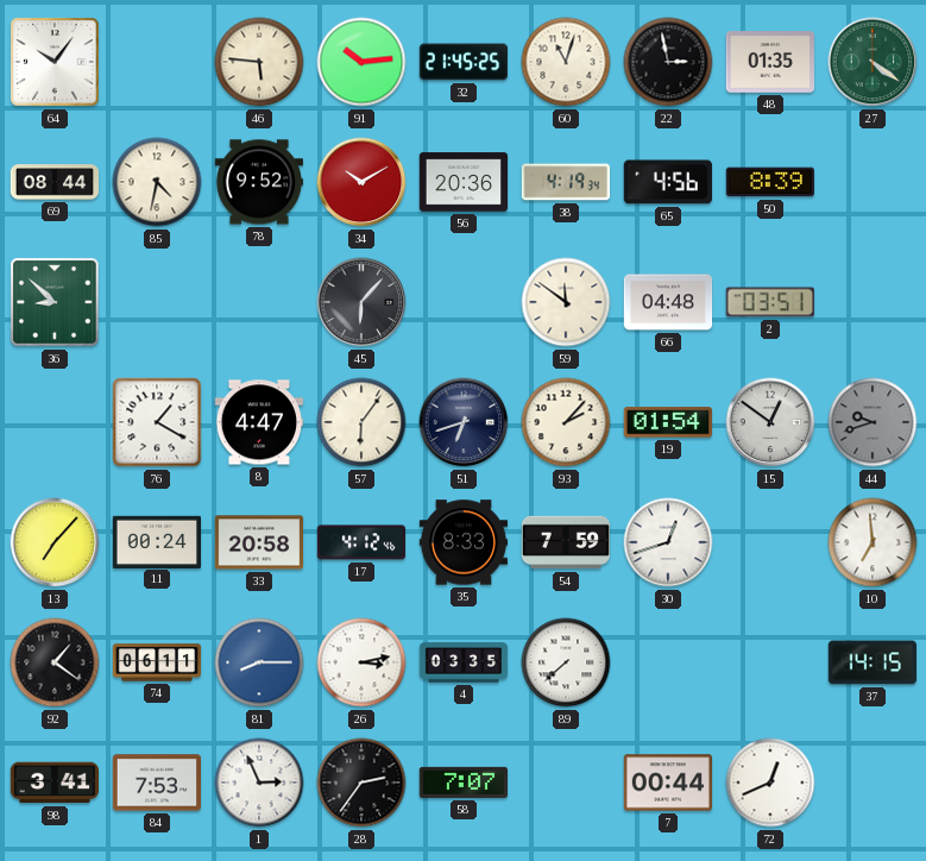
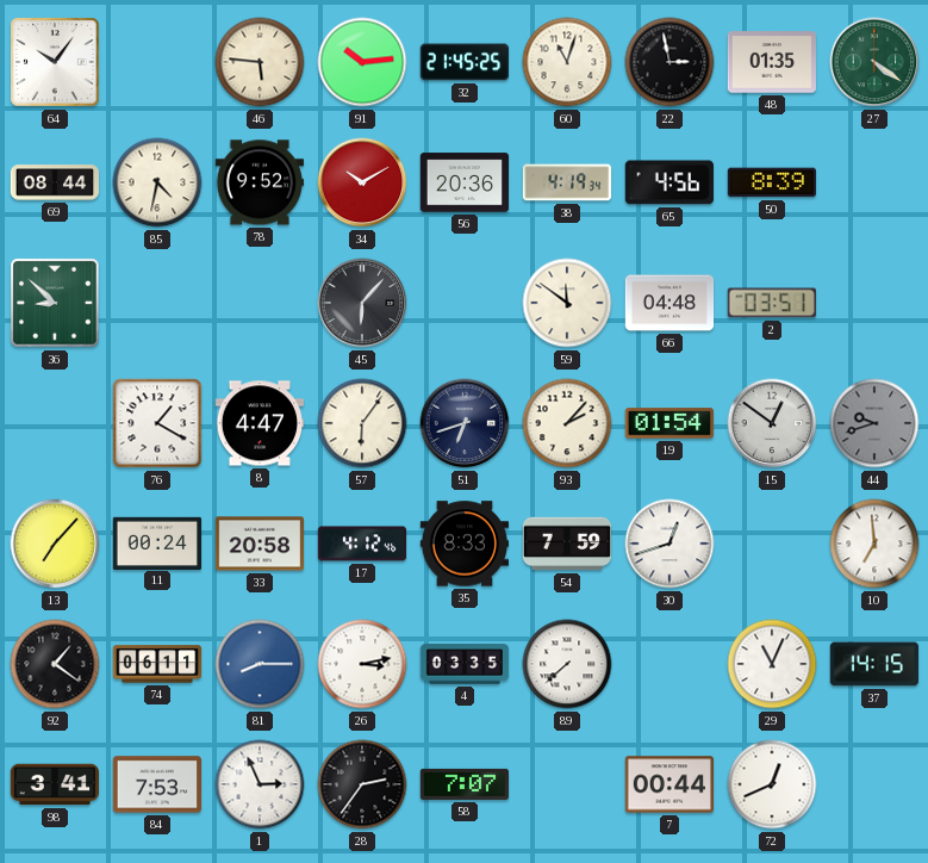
29: none -> 11:04
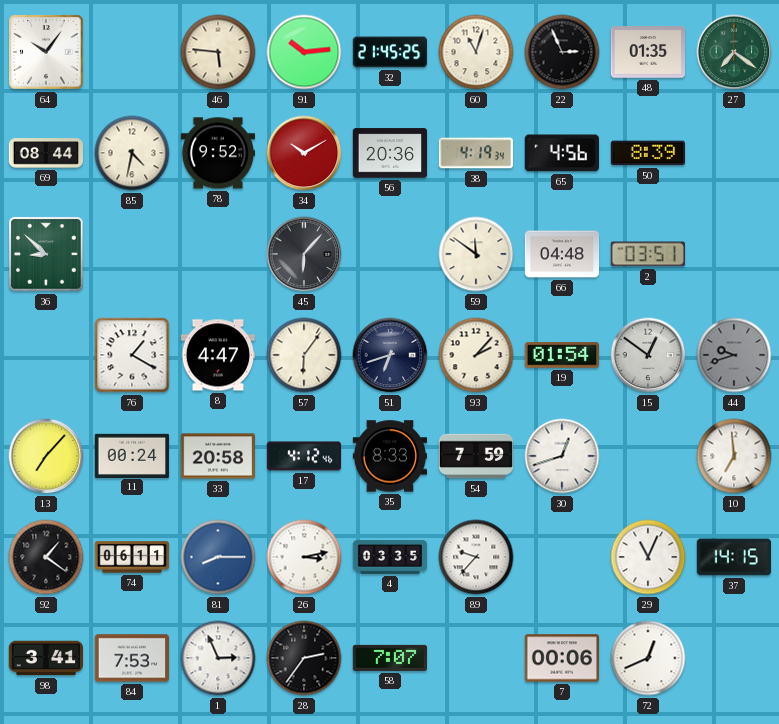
22: 2:58 -> 2:56
27: 4:21 -> 7:21
89: 7:38 -> 9:37
7: 00:44 -> 00:06
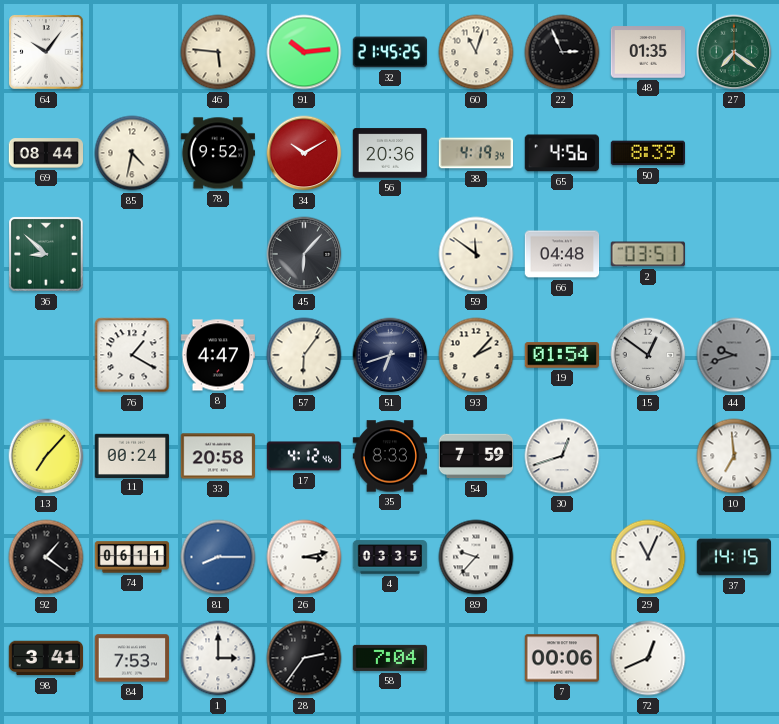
1: 2:56 -> 3:00
58: 7:07 -> 7:04
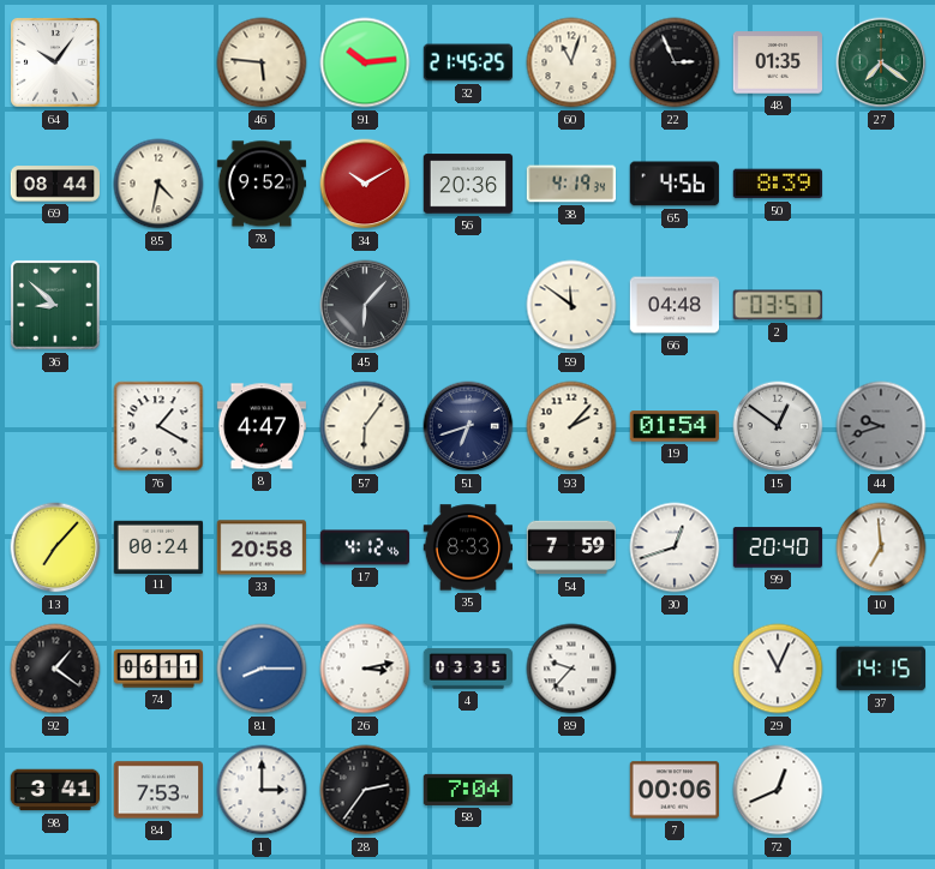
99: none -> 20:40
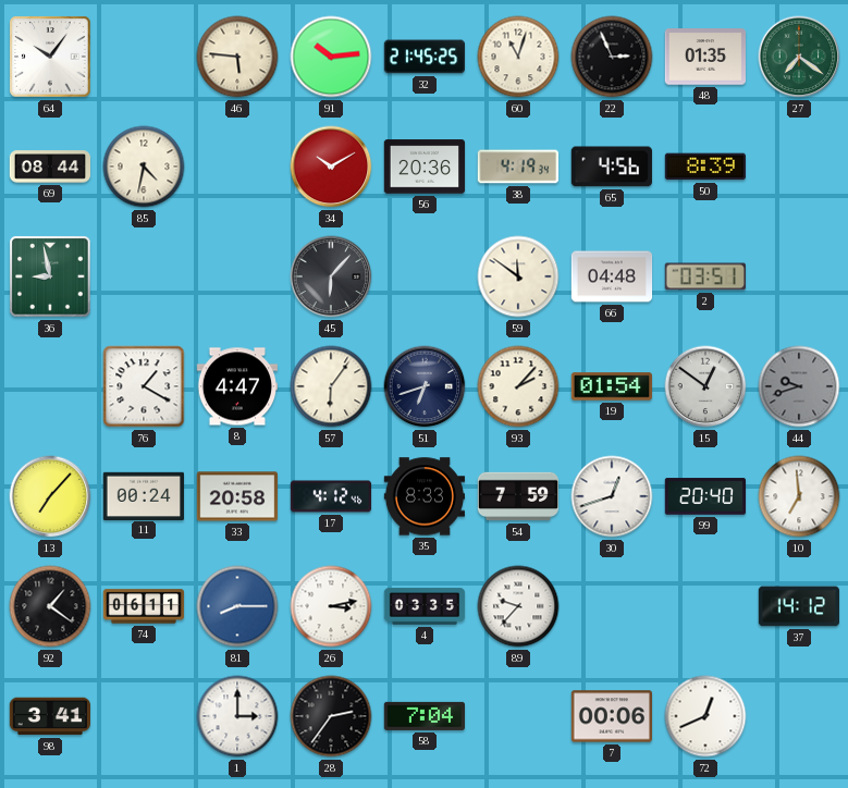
78: 9:52 -> none
36: 8:52 -> 8:58
29: 11:04 -> none
37: 14:15 -> 14:12
84: 7:53 -> none
